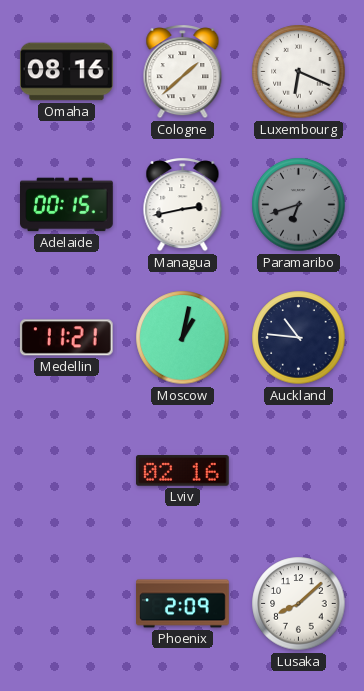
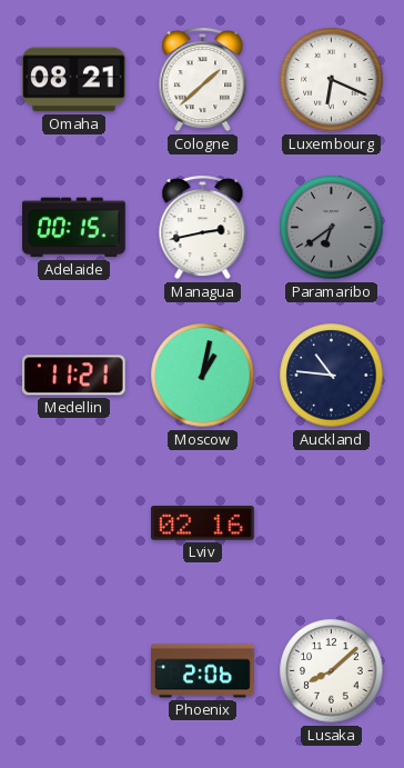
Omaha: 08:16 -> 08:21
Paramaribo: 6:42 -> 6:39
Phoenix: 2:09 -> 2:06
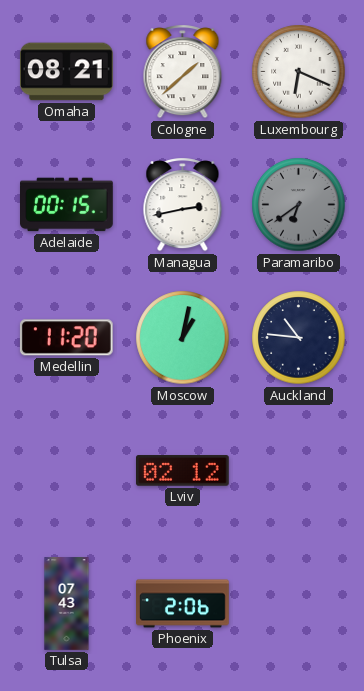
Medellin: 11:21 -> 11:20
Lviv: 02:16 -> 02:12
Tulsa: none -> 07:43
Lusaka: 8:08 -> none
